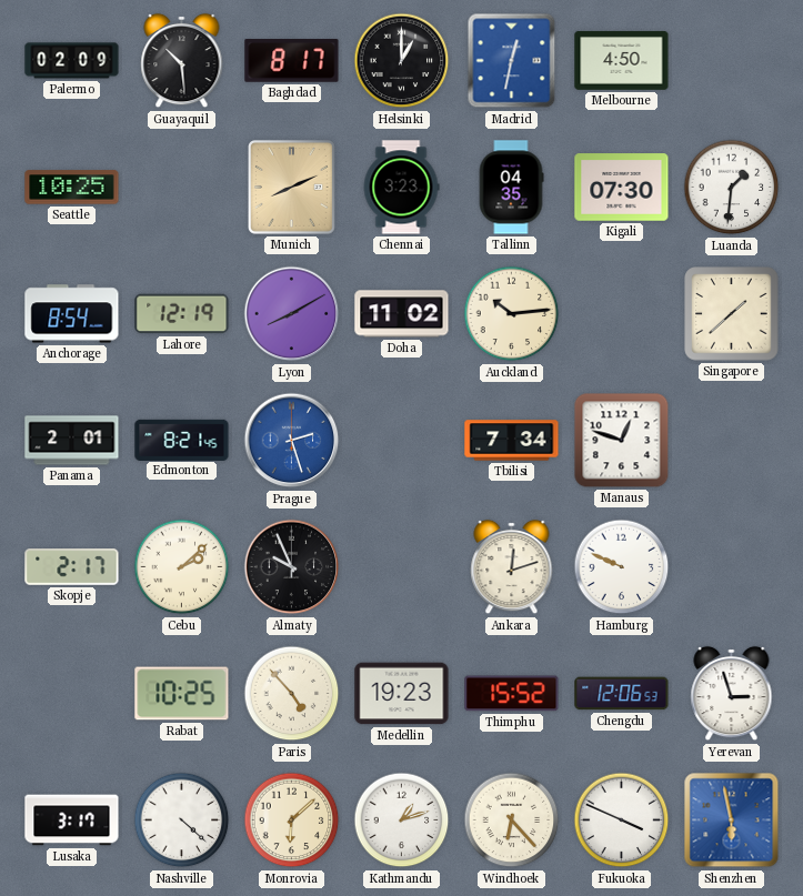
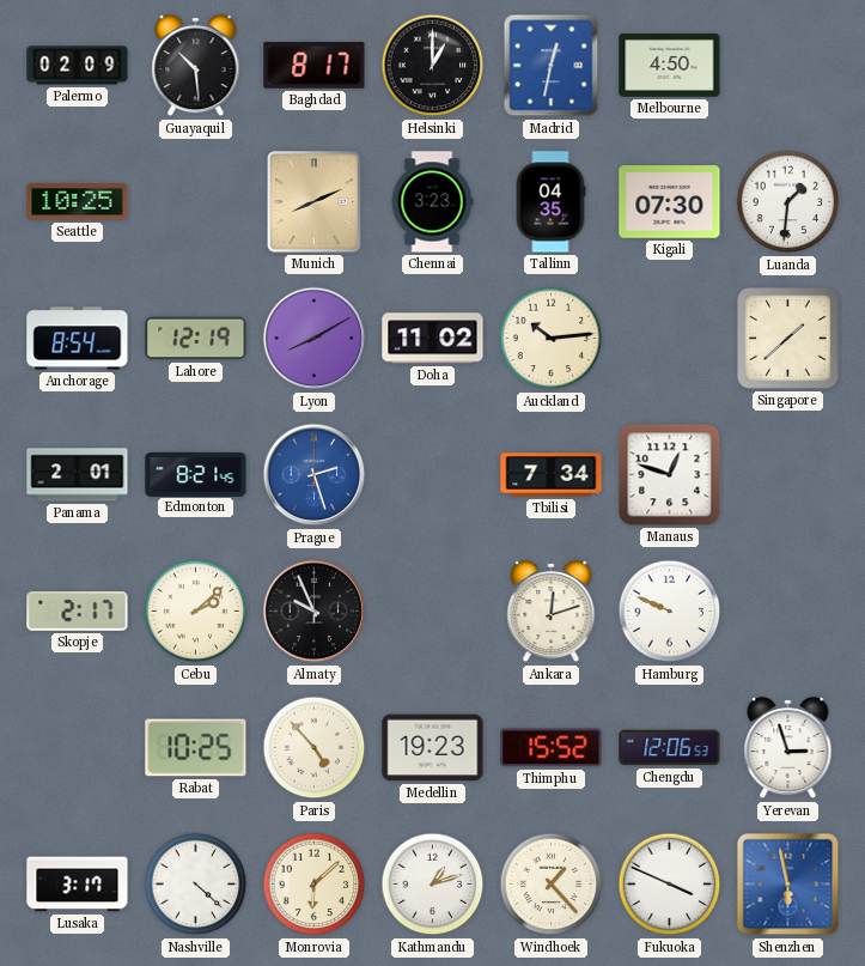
Windhoek: 6:23 -> 1:23
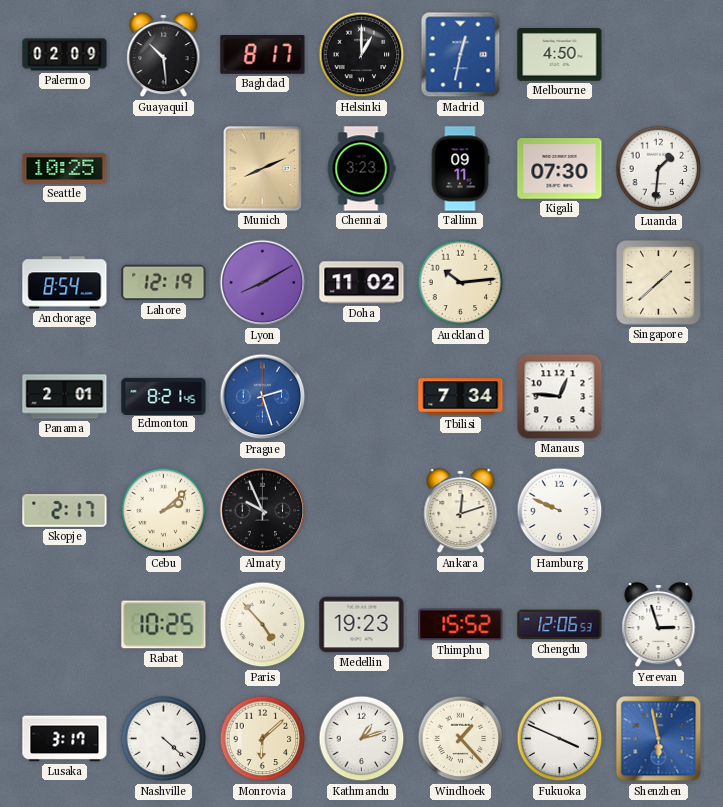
Tallinn: 04:35 -> 09:11
Manaus: 12:48 -> 12:46
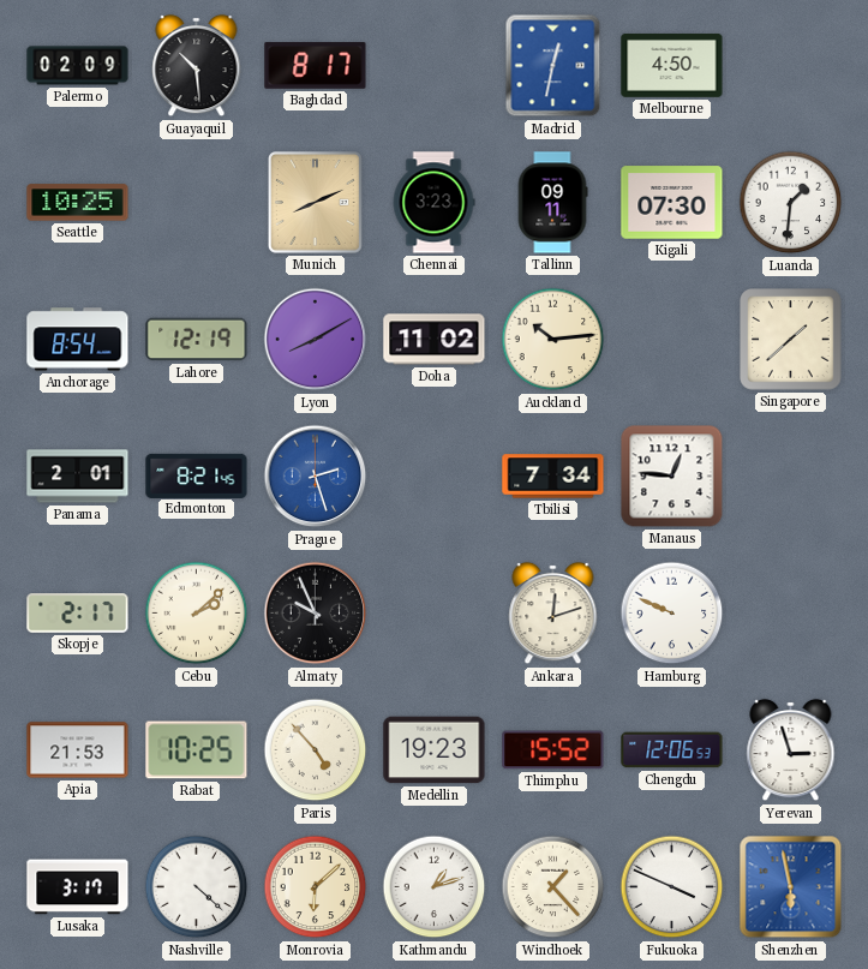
Helsinki: 1:00 -> none
Apia: none -> 21:53
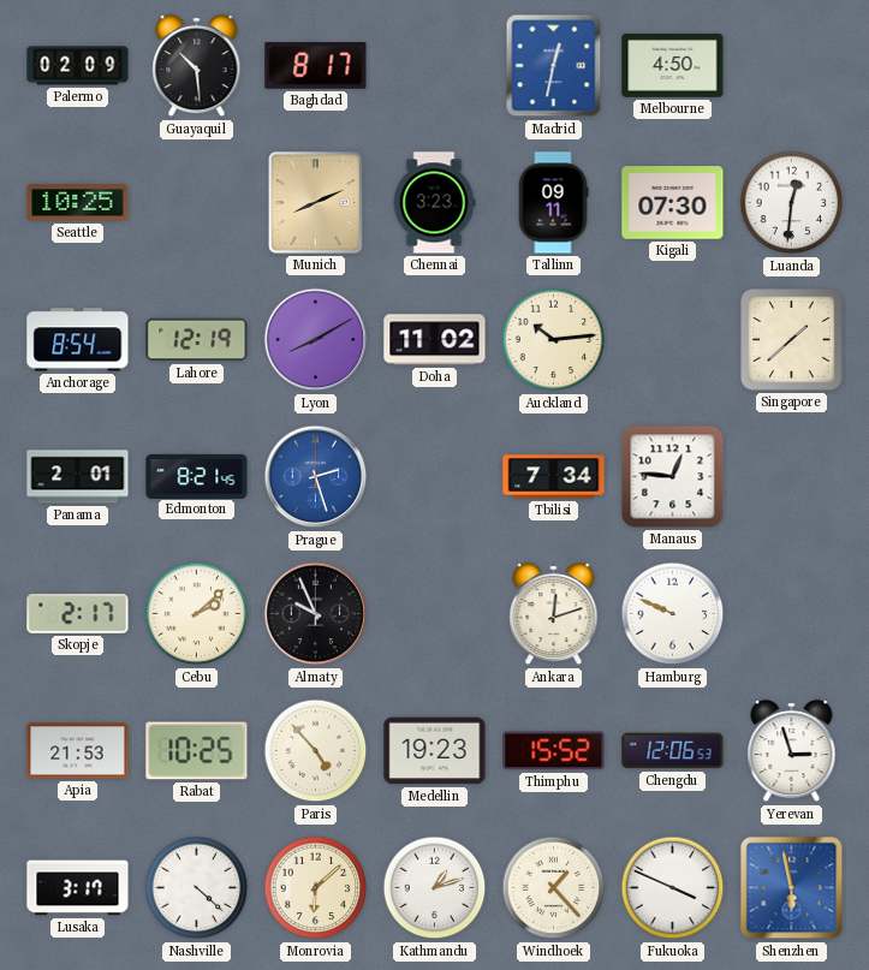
Luanda: 1:31 -> 12:31
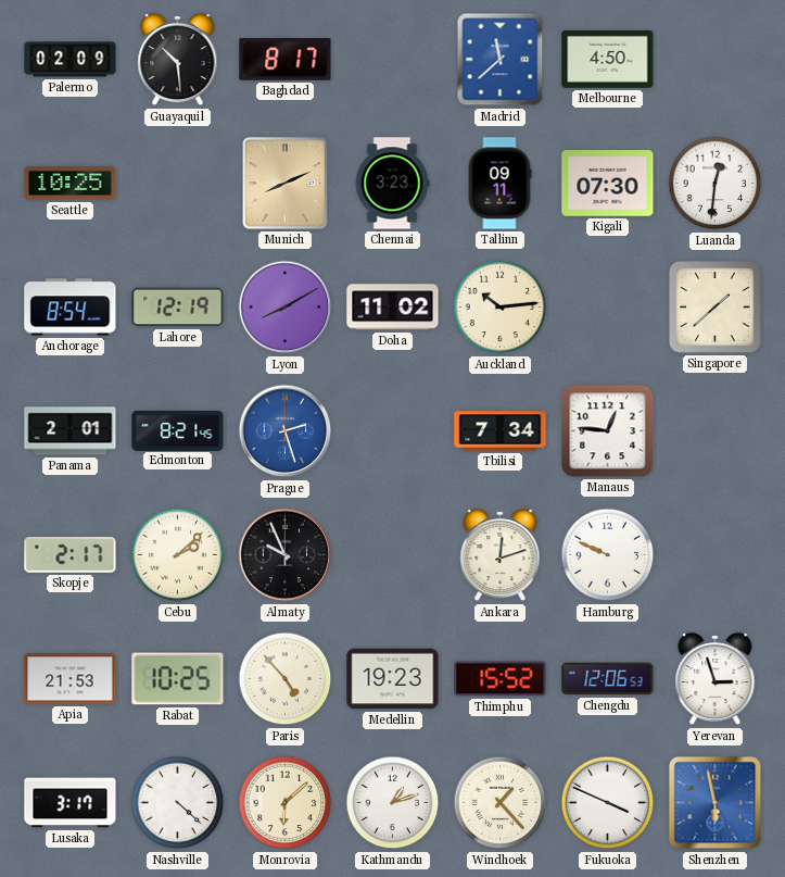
Madrid: 12:32 -> 11:38
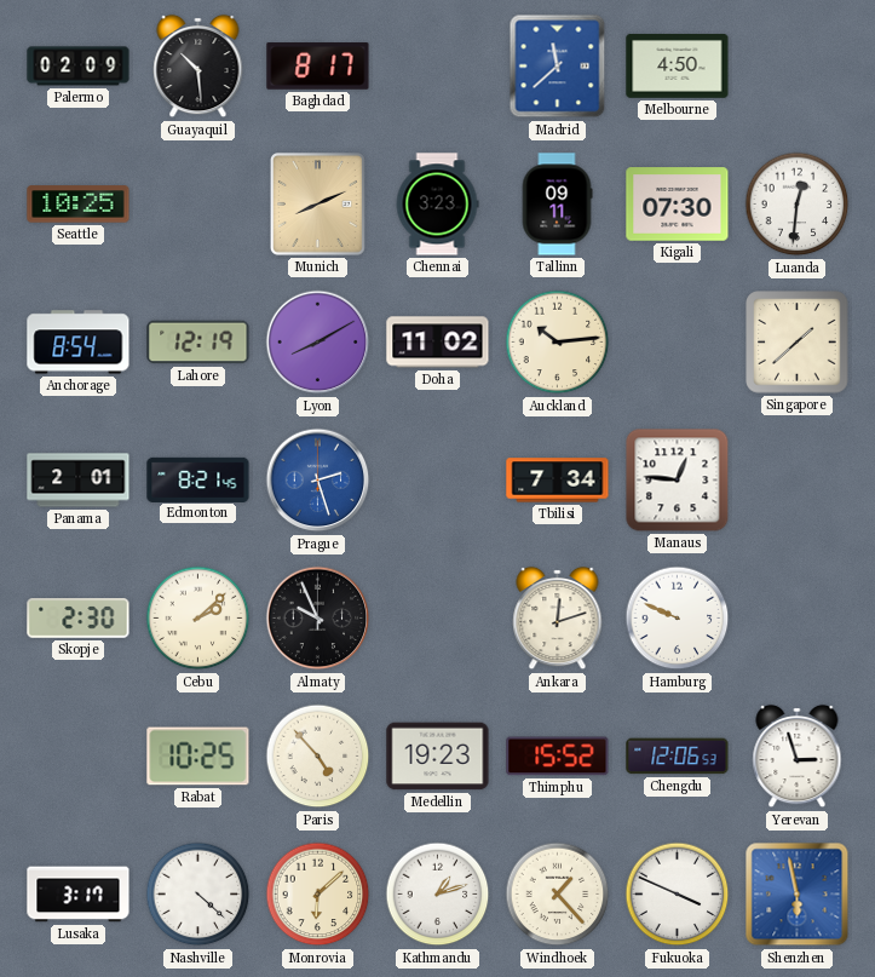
Skopje: 2:17 -> 2:30
Apia: 21:53 -> none
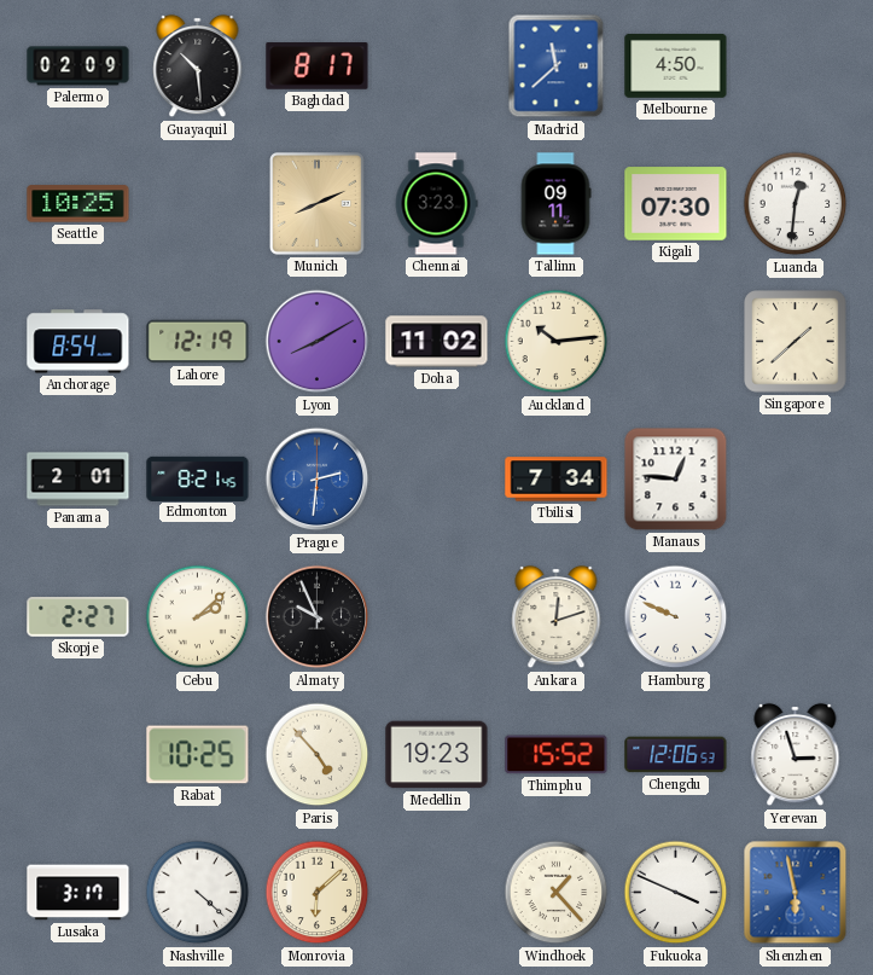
Prague: 2:27 -> 2:31
Skopje: 2:30 -> 2:27
Kathmandu: 1:12 -> none
